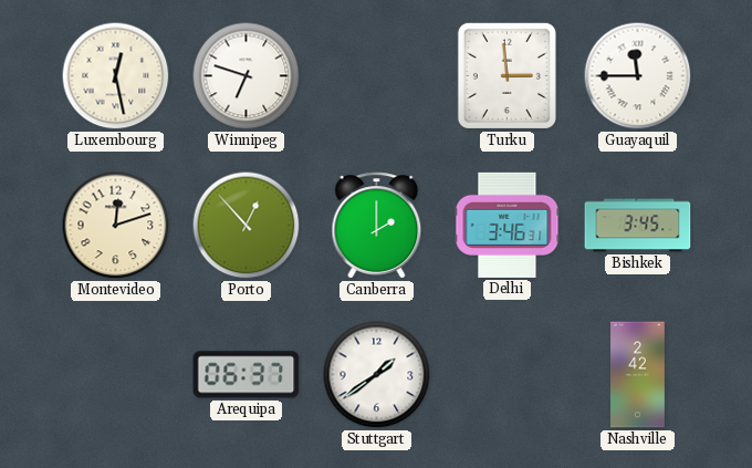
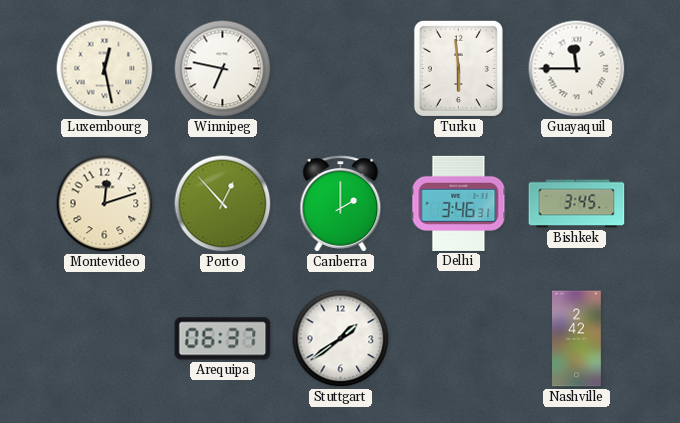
Winnipeg: 6:48 -> 6:47
Turku: 2:59 -> 5:59
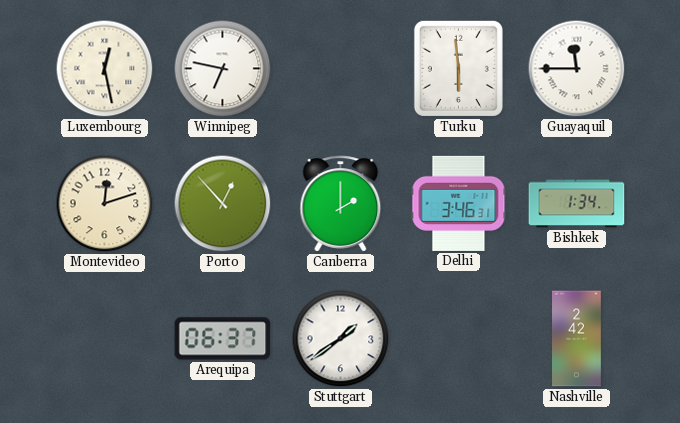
Bishkek: 3:45 -> 1:34
